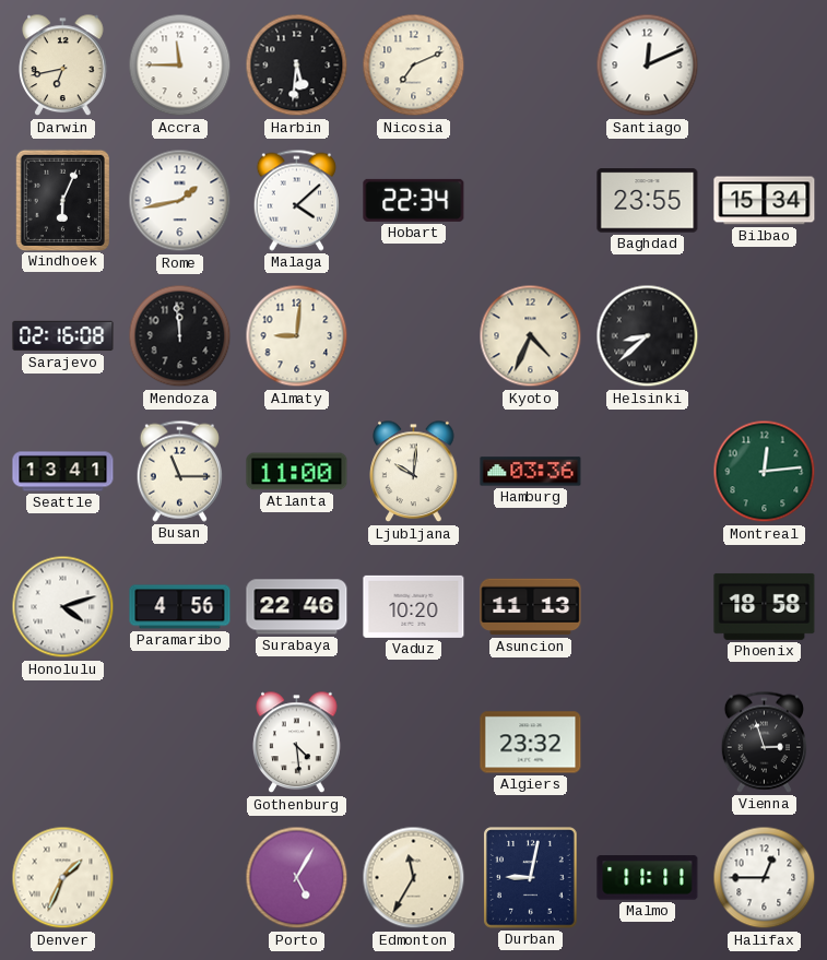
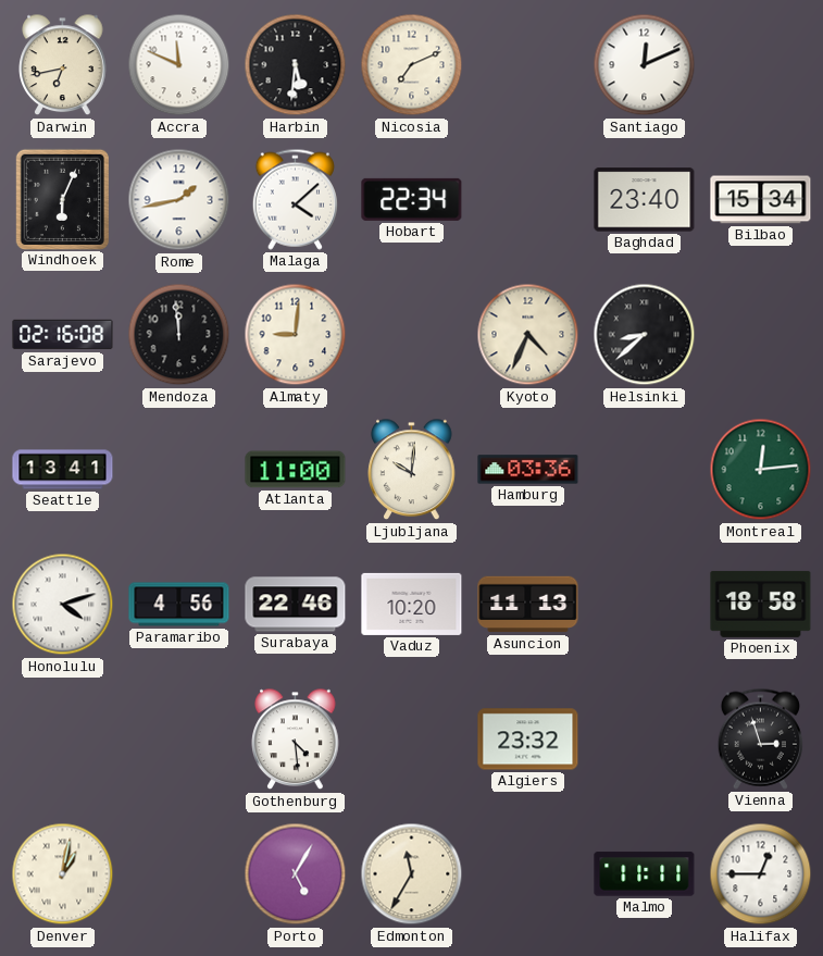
Accra: 11:45 -> 11:49
Baghdad: 23:55 -> 23:40
Busan: 11:15 -> none
Denver: 1:34 -> 1:02
Durban: 9:02 -> none
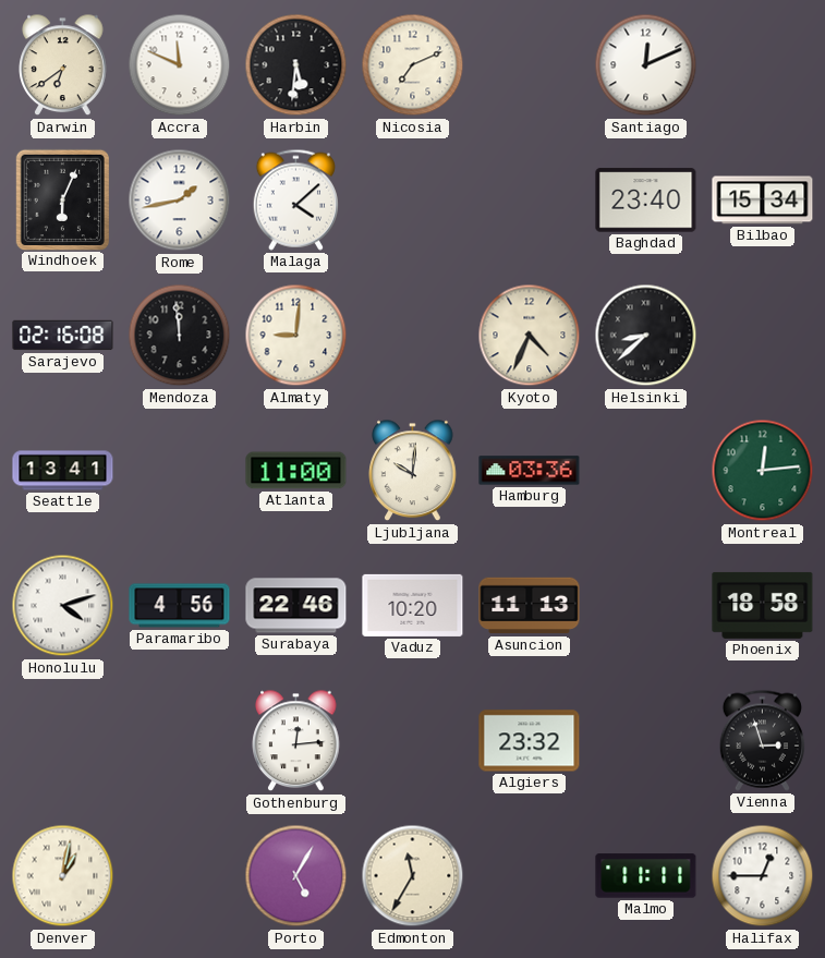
Darwin: 6:43 -> 6:39
Hobart: 22:34 -> none
Gothenburg: 4:29 -> 12:14
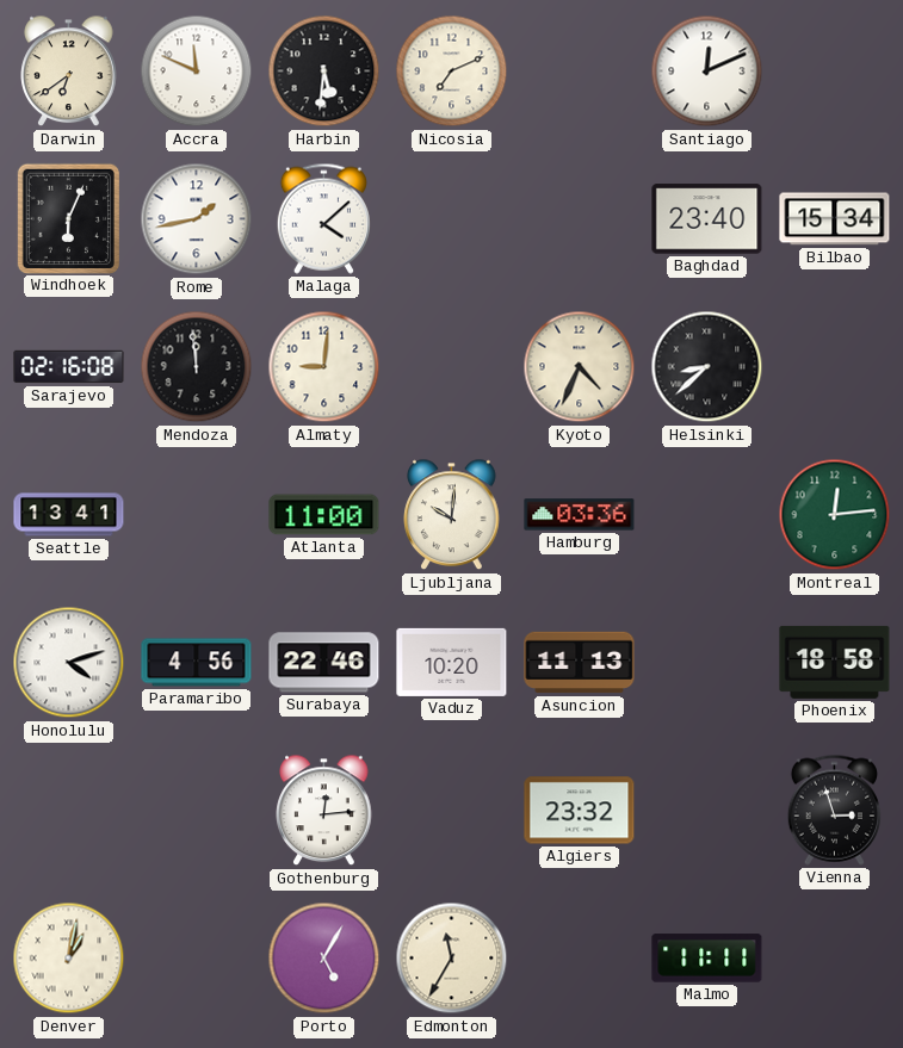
Halifax: 12:45 -> none
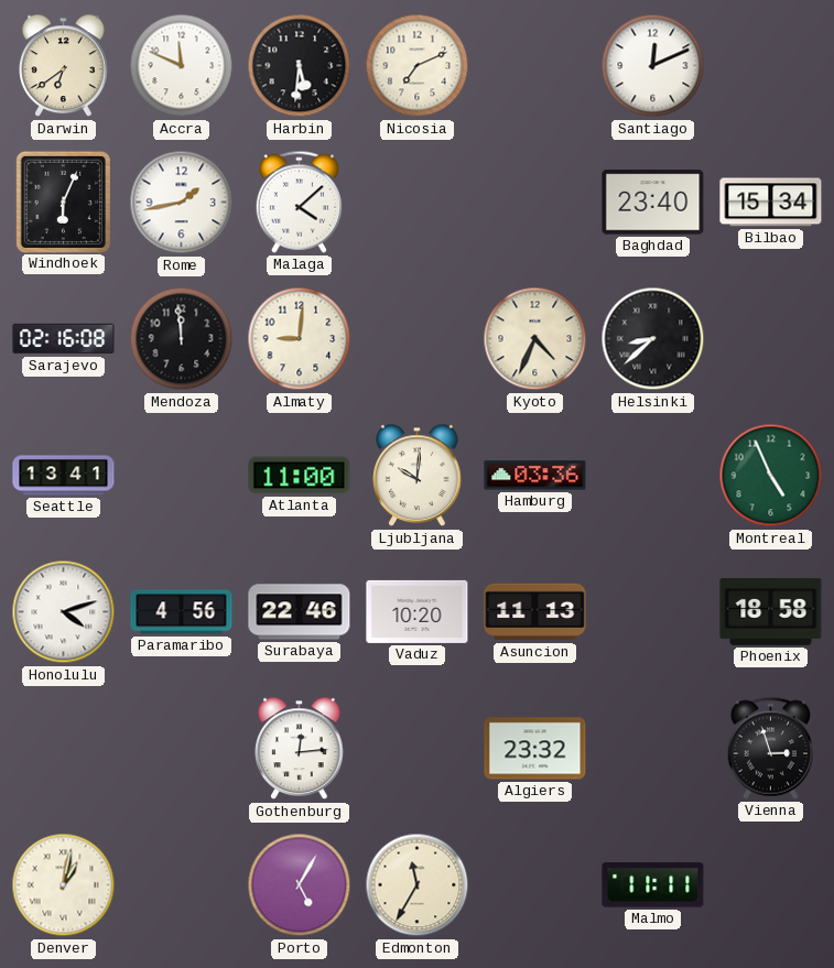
Montreal: 12:14 -> 4:56
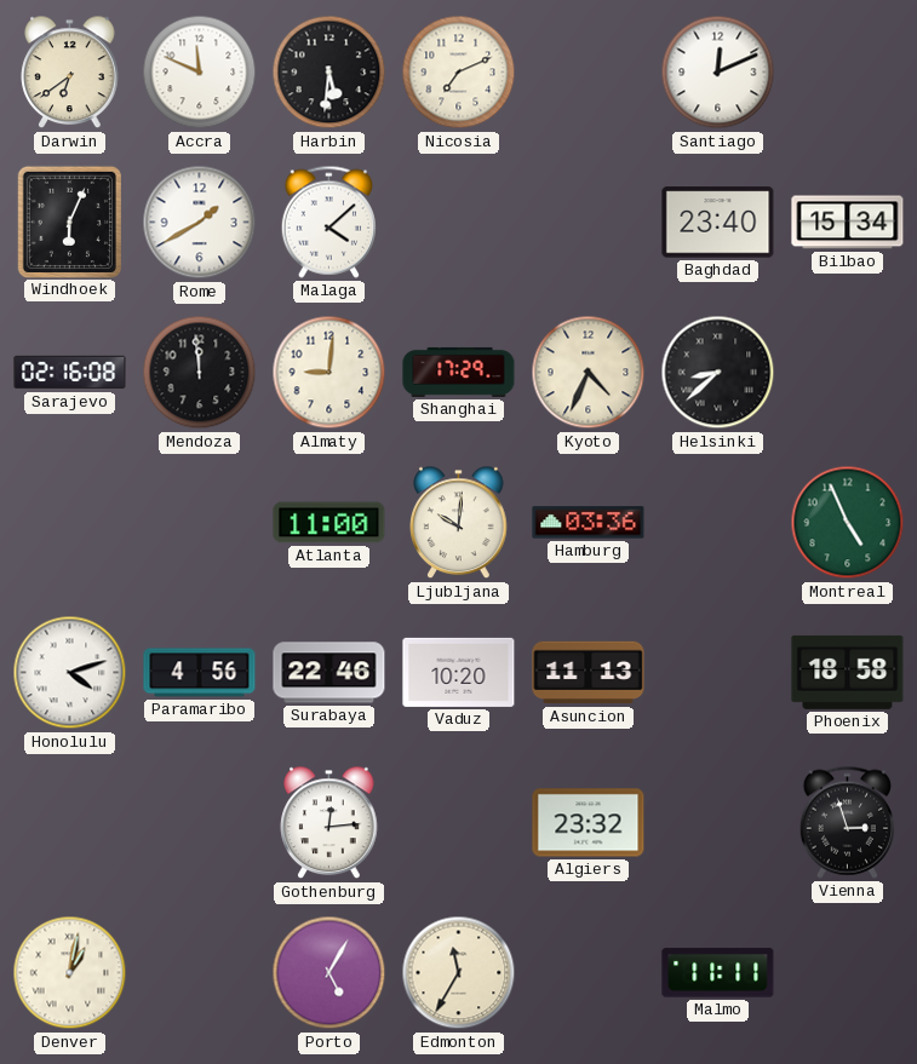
Rome: 1:43 -> 1:40
Shanghai: none -> 17:29
Seattle: 13:41 -> none
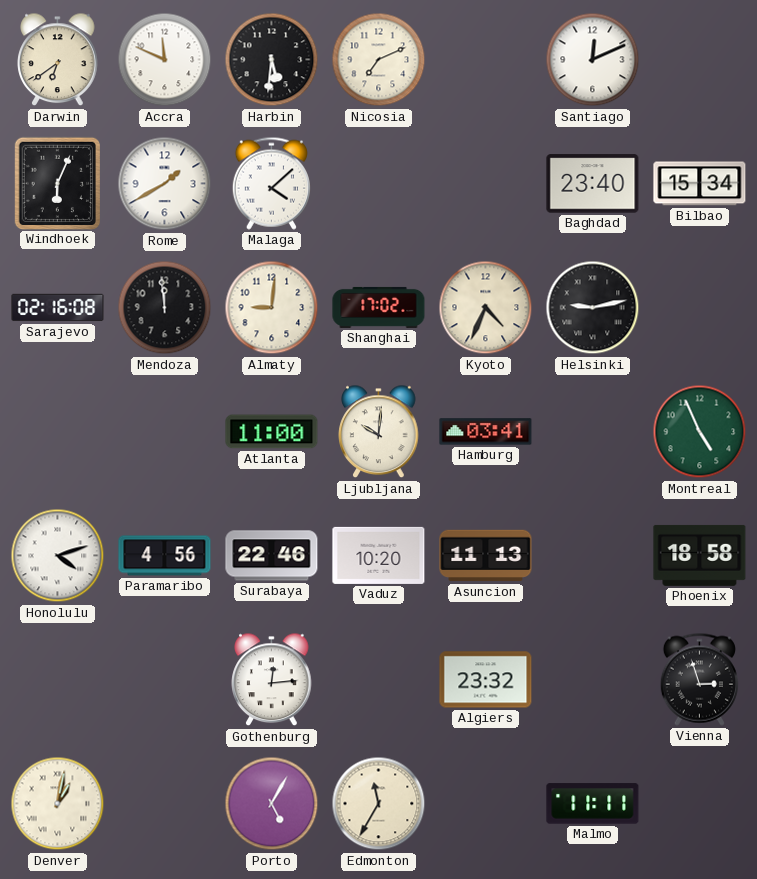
Shanghai: 17:29 -> 17:02
Helsinki: 8:38 -> 9:13
Hamburg: 03:36 -> 03:41
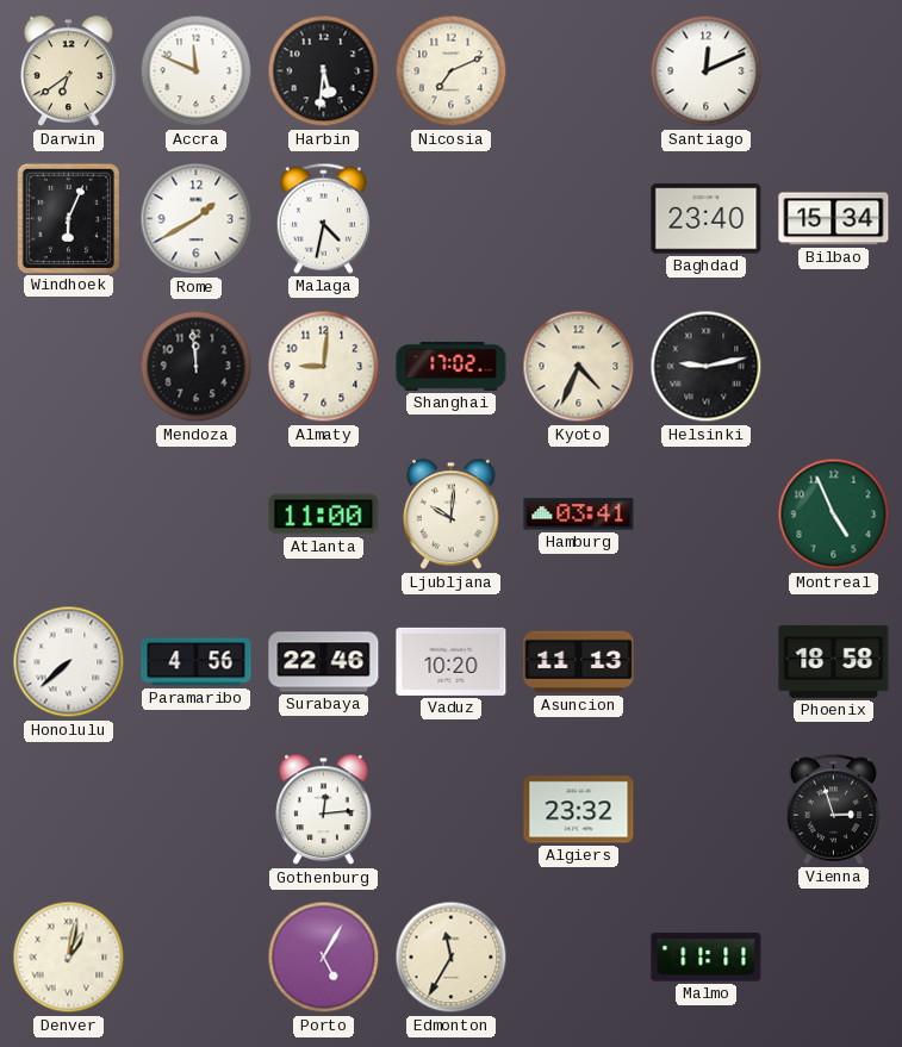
Malaga: 4:08 -> 4:32
Sarajevo: 02:16 -> none
Honolulu: 4:12 -> 7:38
